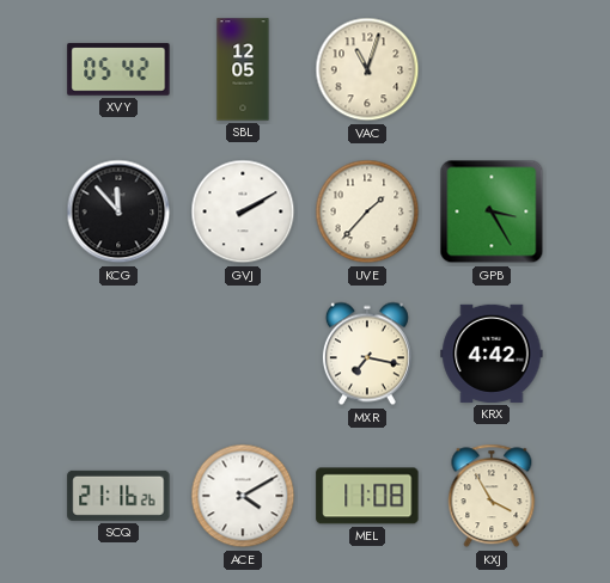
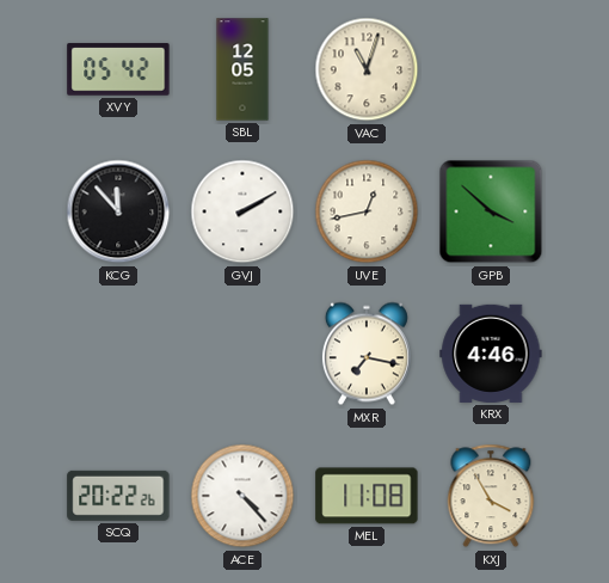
UVE: 1:37 -> 12:43
GPB: 3:25 -> 3:52
KRX: 4:42 -> 4:46
SCQ: 21:16 -> 20:22
ACE: 4:10 -> 4:23
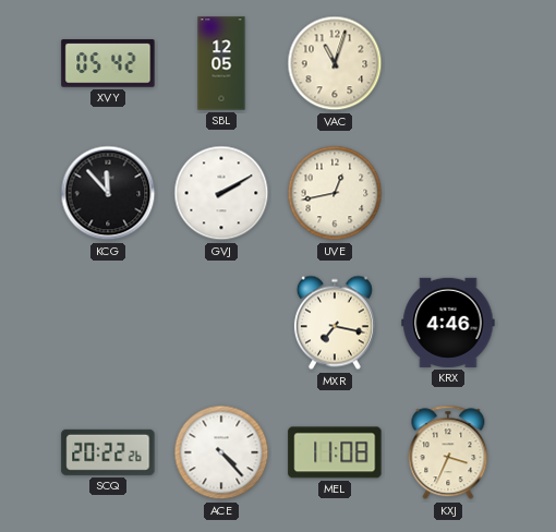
GPB: 3:52 -> none
KXJ: 3:55 -> 3:34
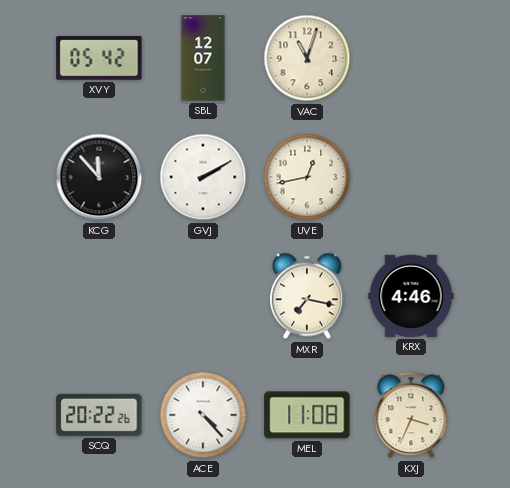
SBL: 12:05 -> 12:07
